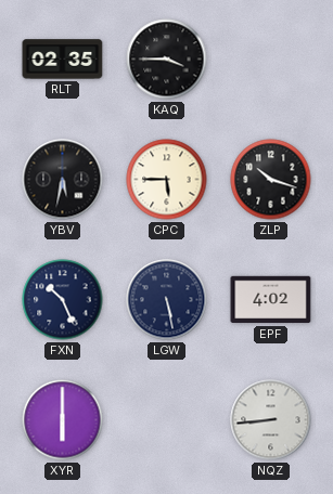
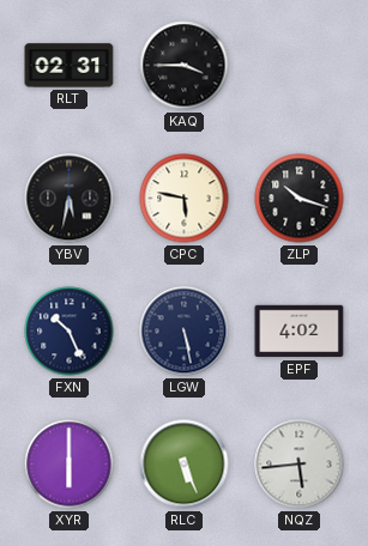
RLT: 02:35 -> 02:31
CPC: 5:45 -> 5:47
RLC: none -> 5:26
NQZ: 8:44 -> 5:44
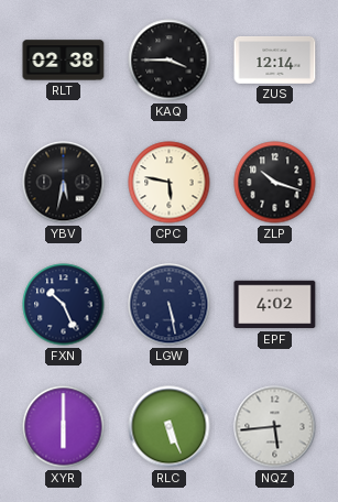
RLT: 02:31 -> 02:38
ZUS: none -> 12:14
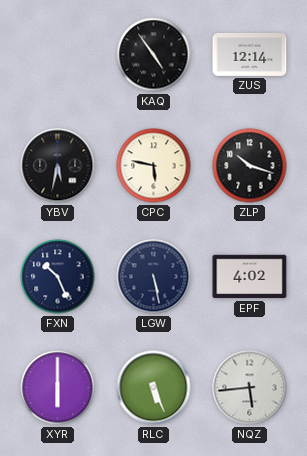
RLT: 02:38 -> none
KAQ: 3:45 -> 4:54
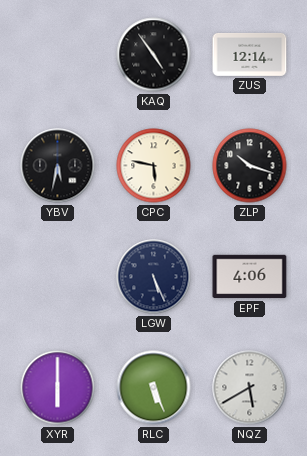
FXN: 10:26 -> none
LGW: 5:28 -> 5:26
EPF: 4:02 -> 4:06
NQZ: 5:44 -> 5:40
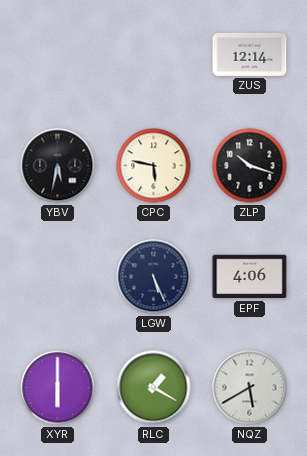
KAQ: 4:54 -> none
RLC: 5:26 -> 1:20
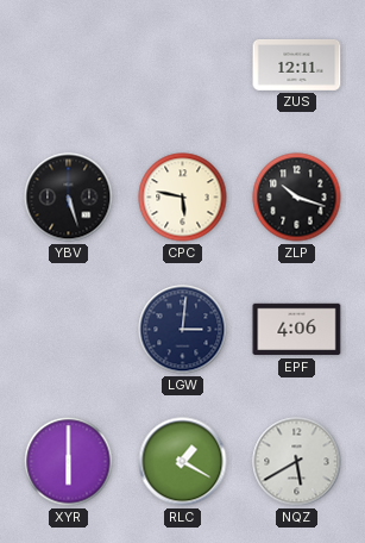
ZUS: 12:14 -> 12:11
YBV: 5:32 -> 5:27
LGW: 5:26 -> 3:01
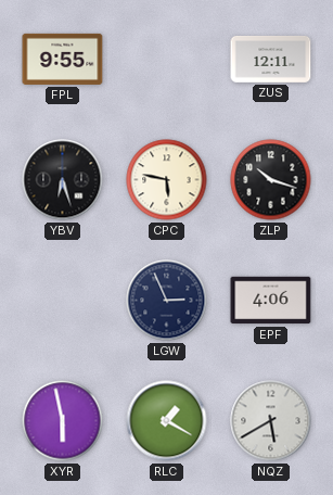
FPL: none -> 9:55
YBV: 5:27 -> 6:27
LGW: 3:01 -> 2:56
XYR: 6:00 -> 5:58
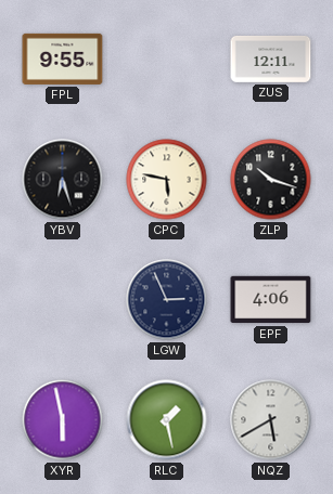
RLC: 1:20 -> 1:28
